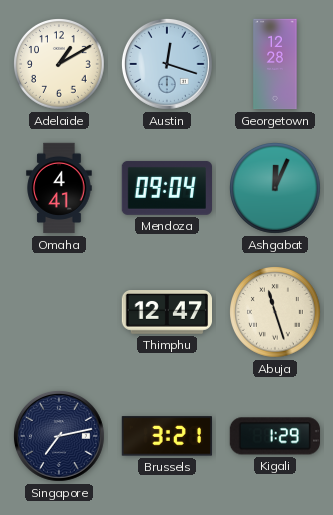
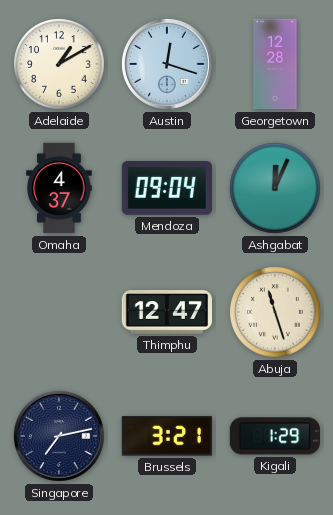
Omaha: 4:41 -> 4:37
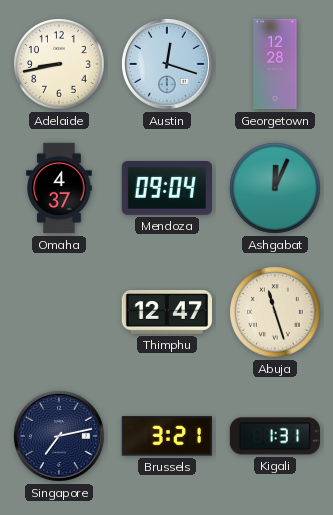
Adelaide: 1:10 -> 8:43
Kigali: 1:29 -> 1:31
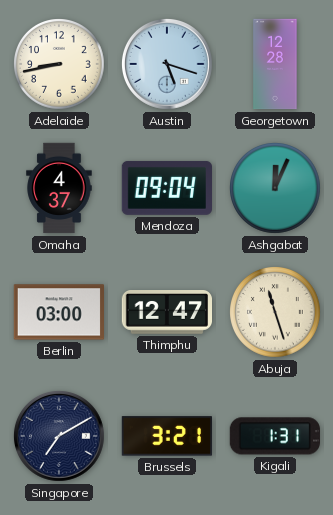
Austin: 12:18 -> 5:18
Berlin: none -> 03:00
Singapore: 7:13 -> 7:10
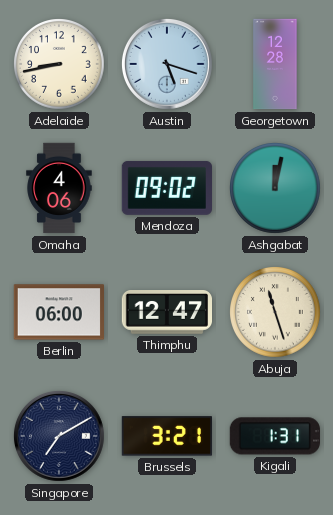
Omaha: 4:37 -> 4:06
Mendoza: 09:04 -> 09:02
Ashgabat: 12:04 -> 12:02
Berlin: 03:00 -> 06:00
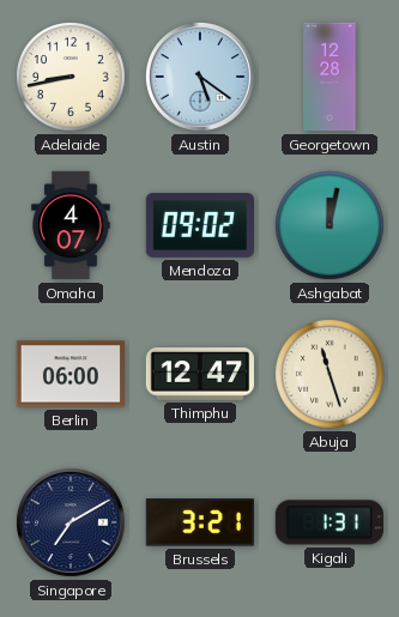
Austin: 5:18 -> 5:21
Omaha: 4:06 -> 4:07
